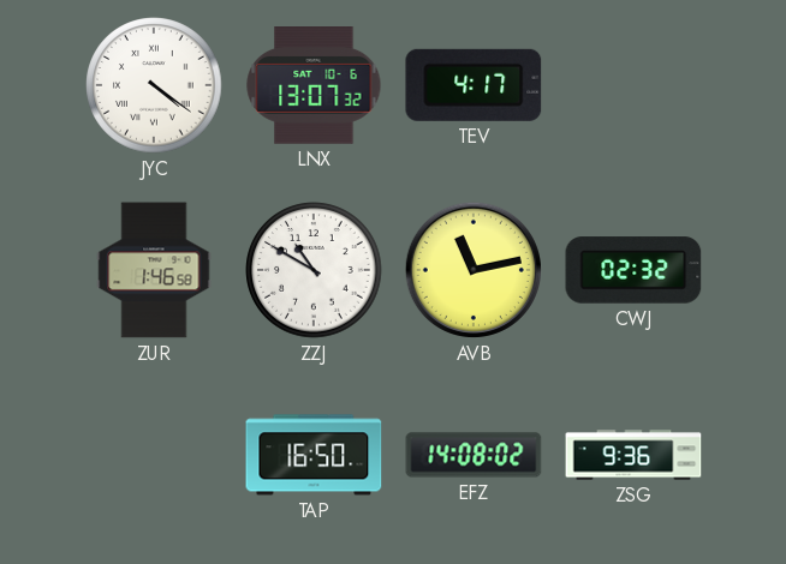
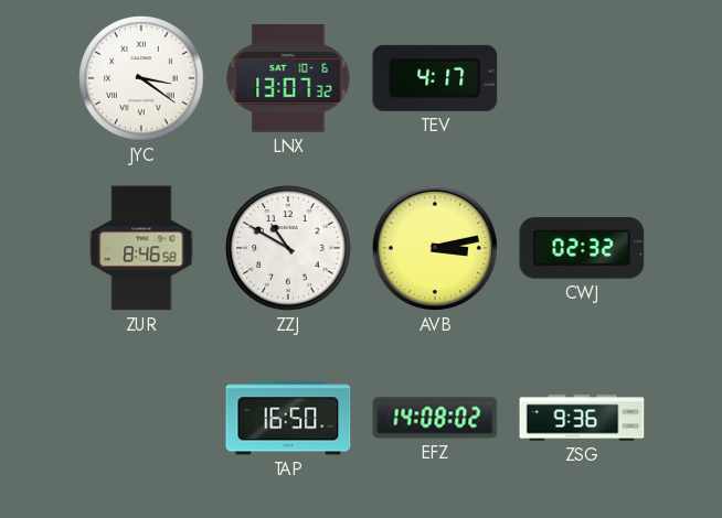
JYC: 4:21 -> 3:21
ZUR: 1:46 -> 8:46
AVB: 11:13 -> 3:13
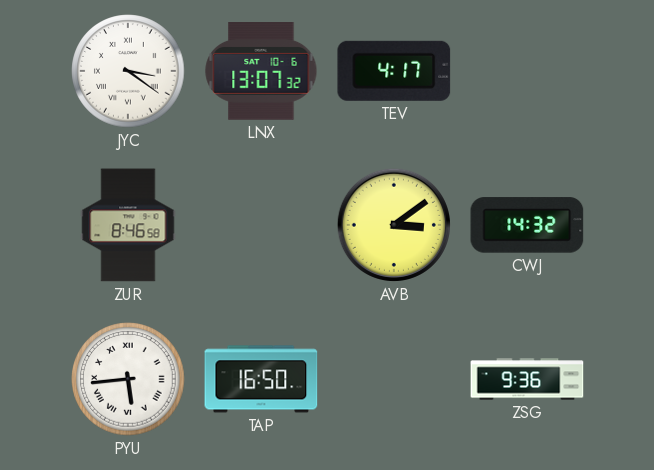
ZZJ: 10:50 -> none
AVB: 3:13 -> 3:09
CWJ: 02:32 -> 14:32
PYU: none -> 5:44
EFZ: 14:08 -> none
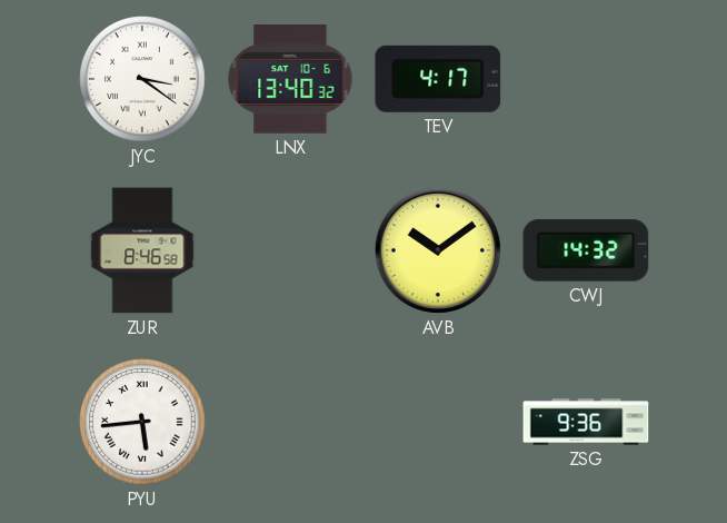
LNX: 13:07 -> 13:40
AVB: 3:09 -> 10:09
TAP: 16:50 -> none
